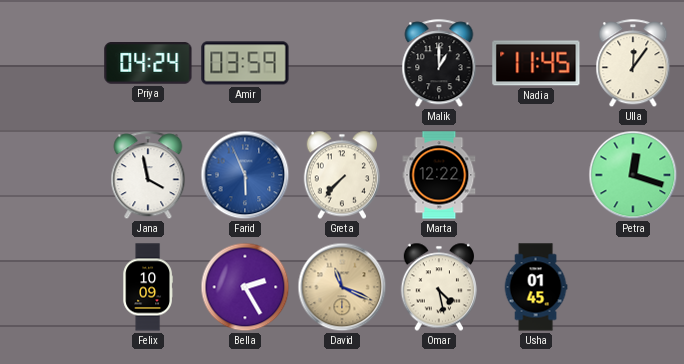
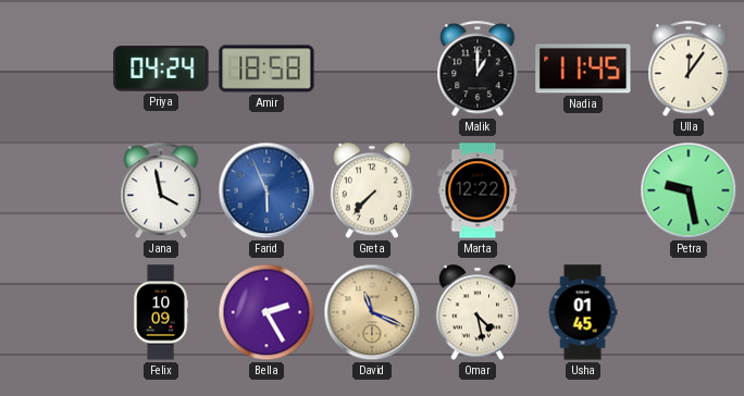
Amir: 03:59 -> 18:58
Petra: 12:18 -> 9:28
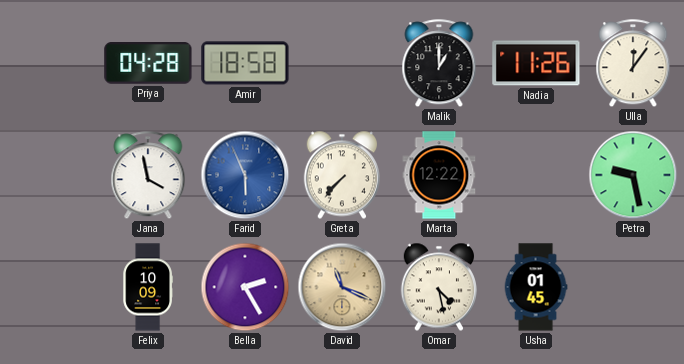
Priya: 04:24 -> 04:28
Nadia: 11:45 -> 11:26
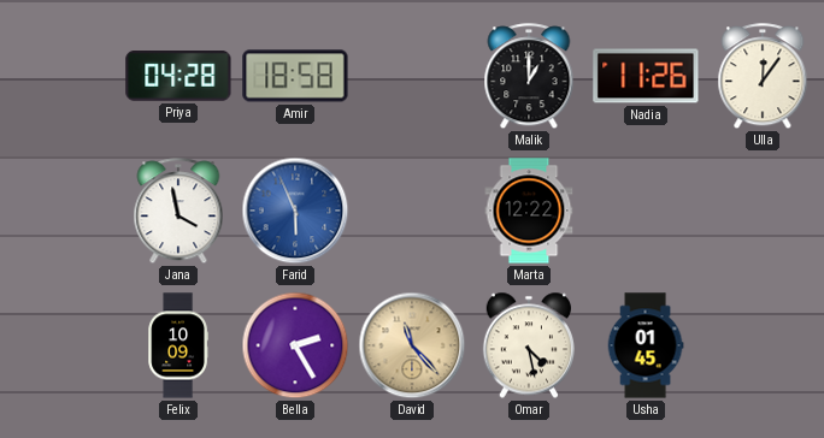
Greta: 7:37 -> none
Petra: 9:28 -> none
David: 11:19 -> 11:23
